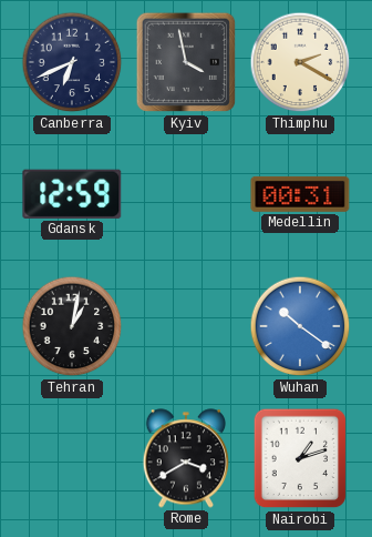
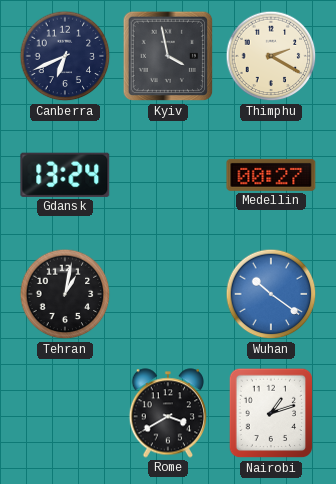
Gdansk: 12:59 -> 13:24
Medellin: 00:31 -> 00:27
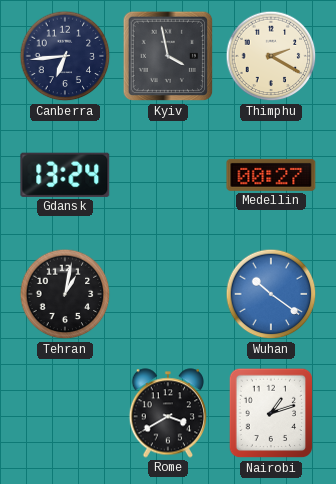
Canberra: 6:41 -> 6:44
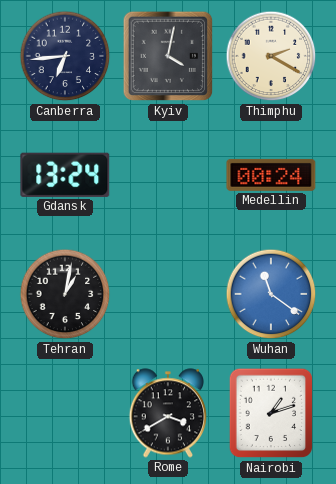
Kyiv: 3:58 -> 4:02
Medellin: 00:27 -> 00:24
Wuhan: 10:21 -> 11:21
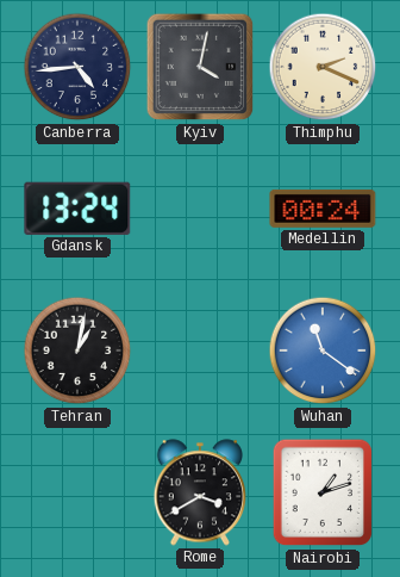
Canberra: 6:44 -> 4:44
Thimphu: 2:20 -> 2:19
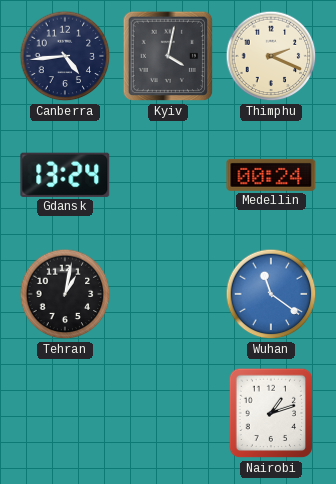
Rome: 3:40 -> none
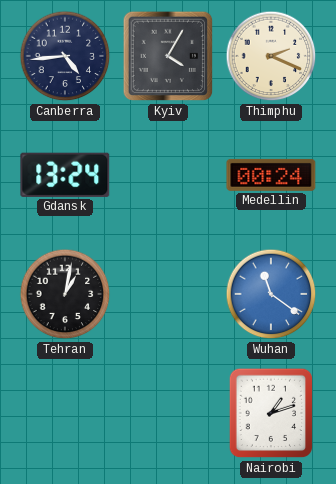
Kyiv: 4:02 -> 4:05
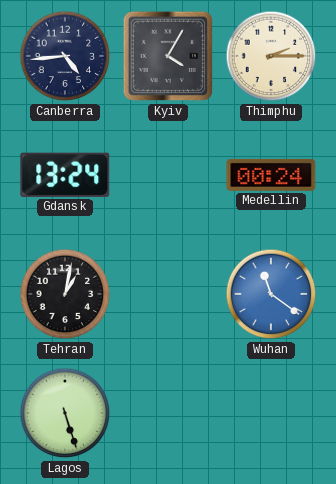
Thimphu: 2:19 -> 2:15
Lagos: none -> 5:27
Nairobi: 1:12 -> none
